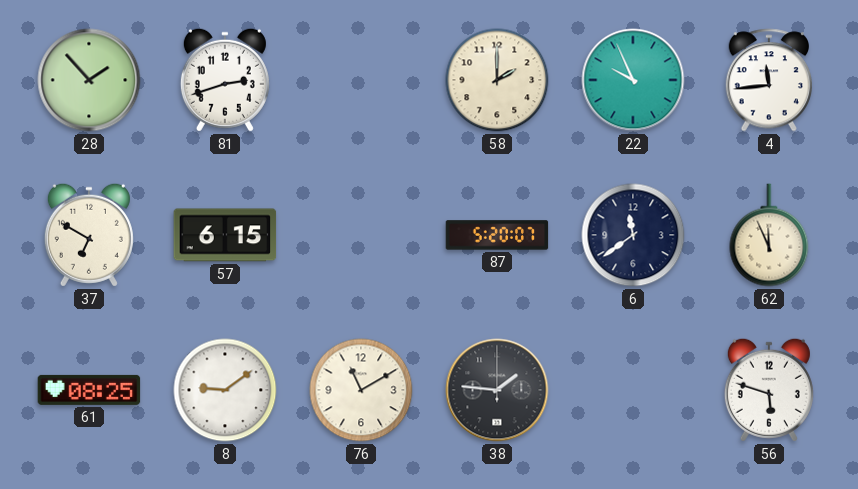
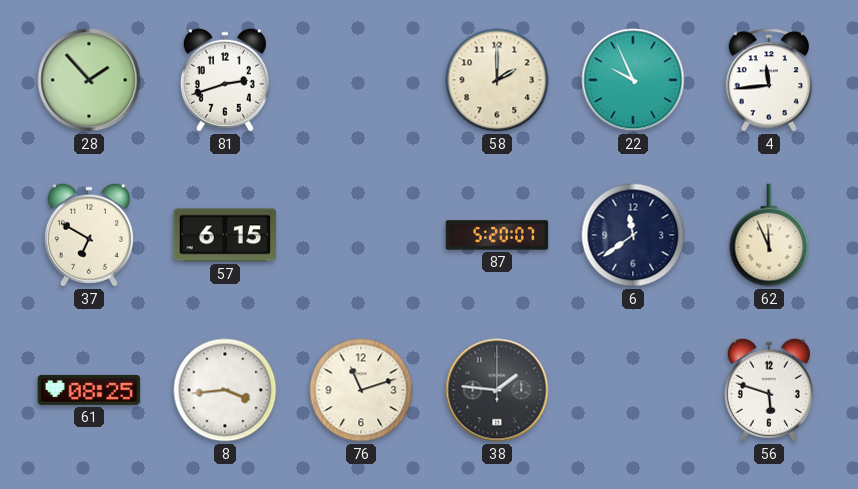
8: 9:09 -> 3:44
76: 11:10 -> 11:12
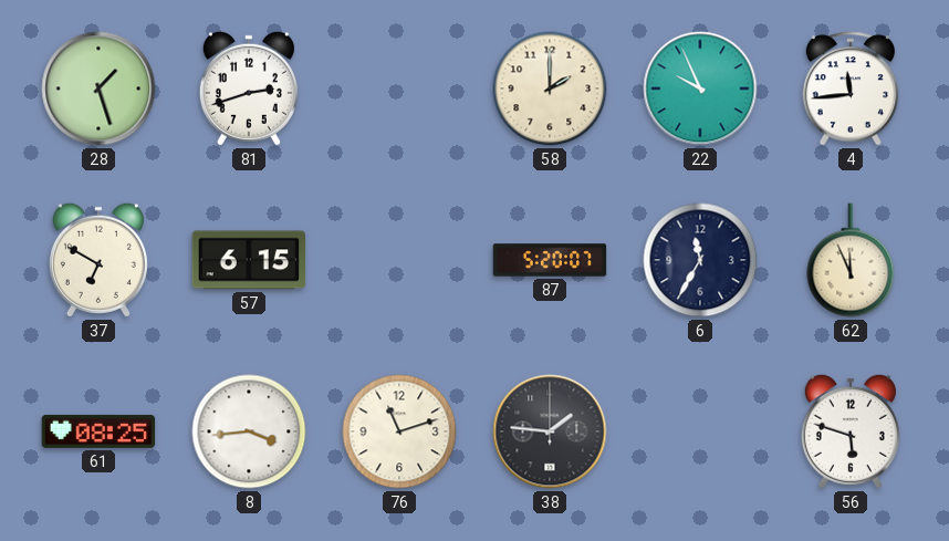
28: 1:53 -> 1:27
6: 11:39 -> 11:35
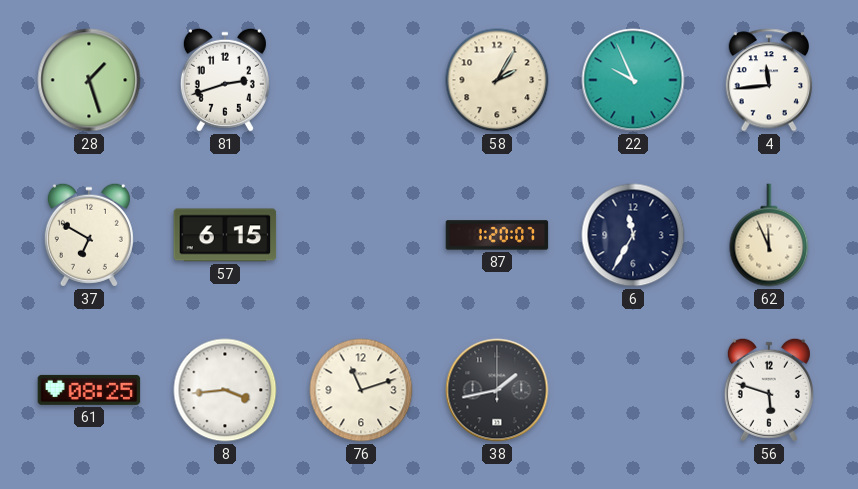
58: 2:00 -> 2:05
87: 5:20 -> 1:20
38: 1:46 -> 1:43
